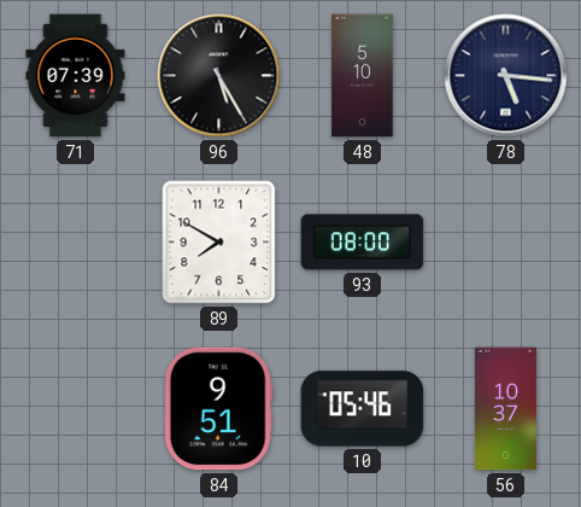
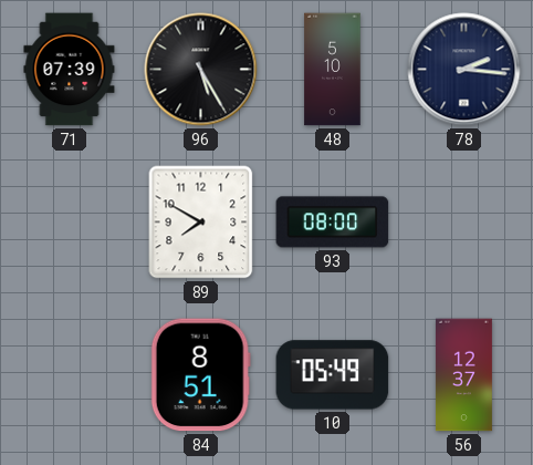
78: 5:16 -> 2:16
84: 9:51 -> 8:51
10: 05:46 -> 05:49
56: 10:37 -> 12:37
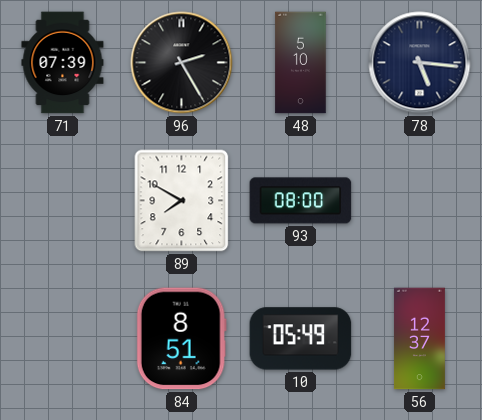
96: 5:25 -> 2:25
78: 2:16 -> 5:16
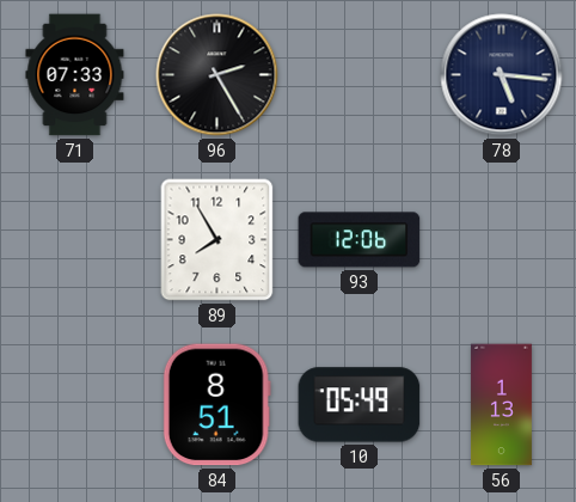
71: 07:39 -> 07:33
48: 5:10 -> none
89: 7:50 -> 7:55
93: 08:00 -> 12:06
56: 12:37 -> 1:13
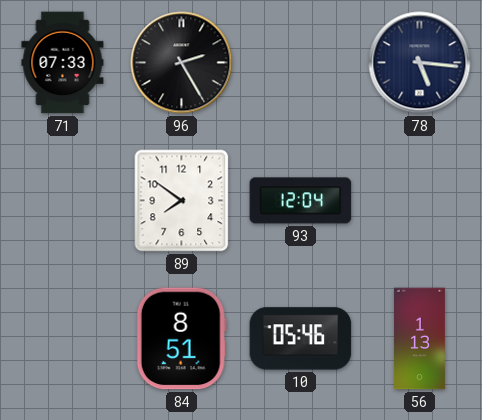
89: 7:55 -> 7:51
93: 12:06 -> 12:04
10: 05:49 -> 05:46
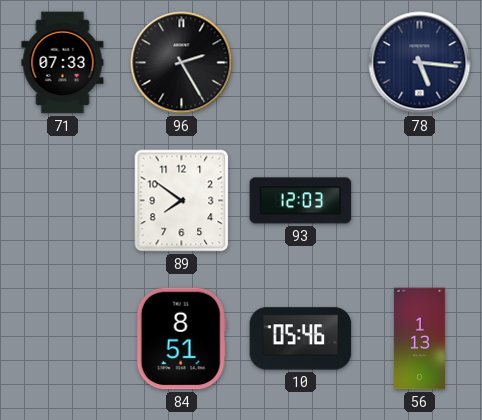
93: 12:04 -> 12:03
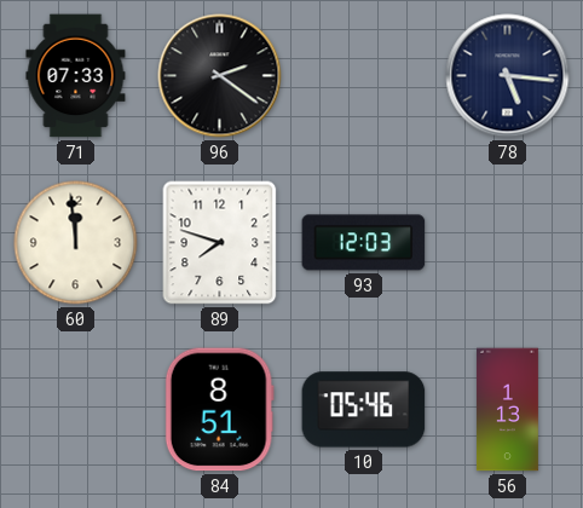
96: 2:25 -> 2:21
60: none -> 11:59
89: 7:51 -> 7:48
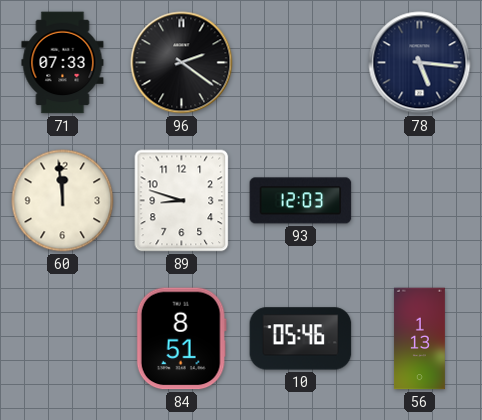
89: 7:48 -> 8:48
